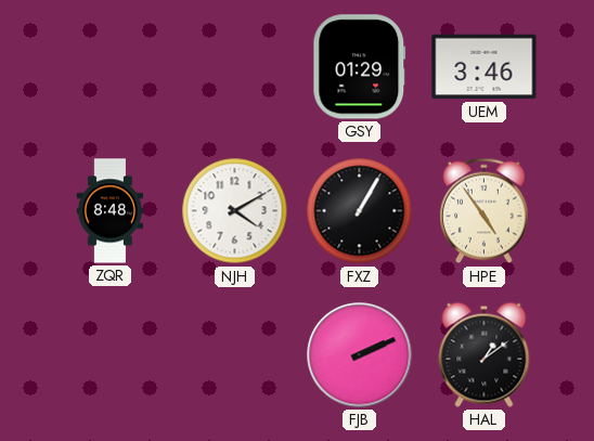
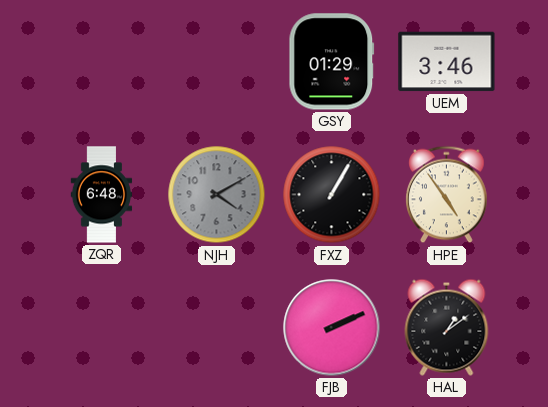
ZQR: 8:48 -> 6:48
NJH dial: white -> grey
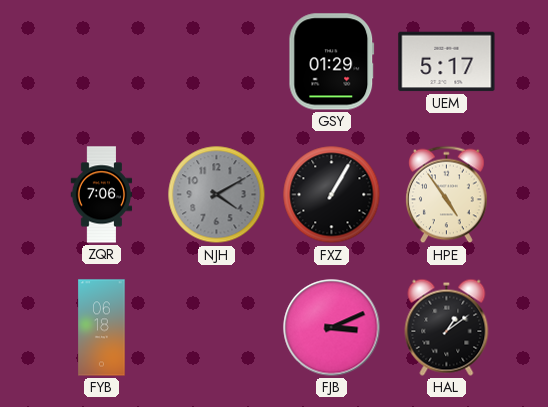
UEM: 3:46 -> 5:17
ZQR: 6:48 -> 7:06
FYB: none -> 06:18
FJB: 2:11 -> 3:11
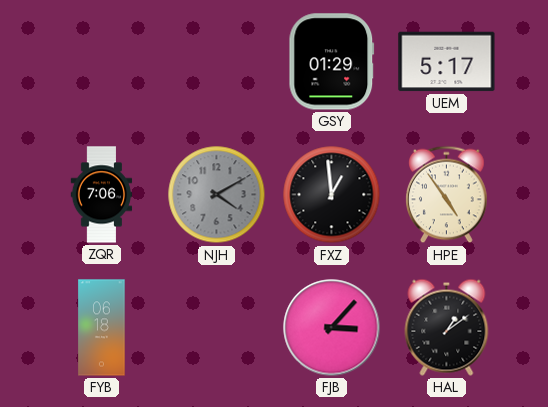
FXZ: 1:05 -> 12:59
FJB: 3:11 -> 3:07
